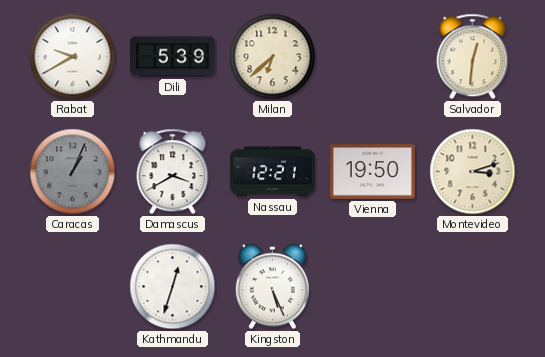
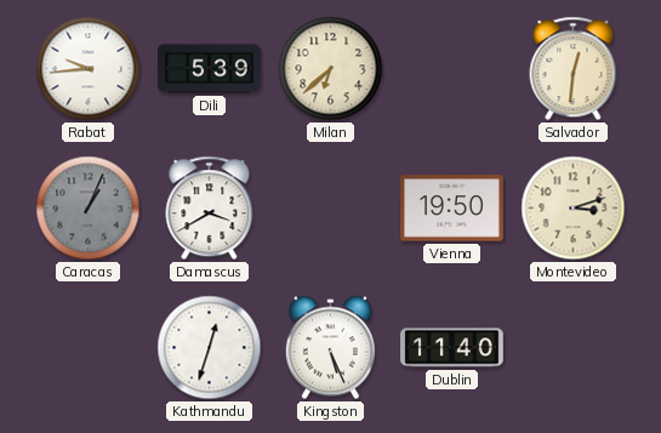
Rabat: 9:40 -> 9:44
Nassau: 12:21 -> none
Dublin: none -> 11:40
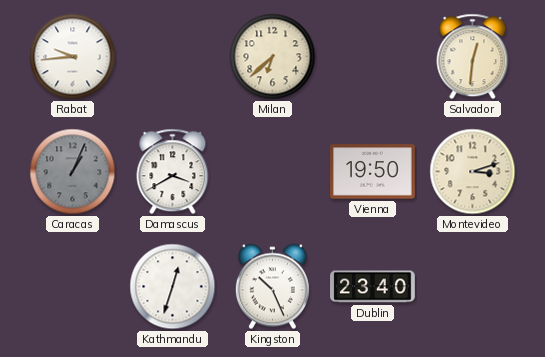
Dili: 5:39 -> none
Kingston: 5:26 -> 10:26
Dublin: 11:40 -> 23:40
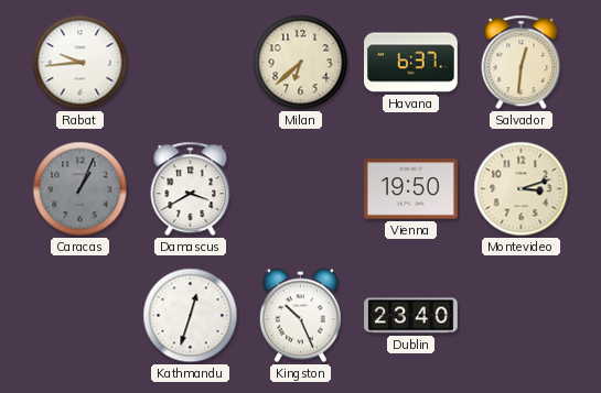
Havana: none -> 6:37
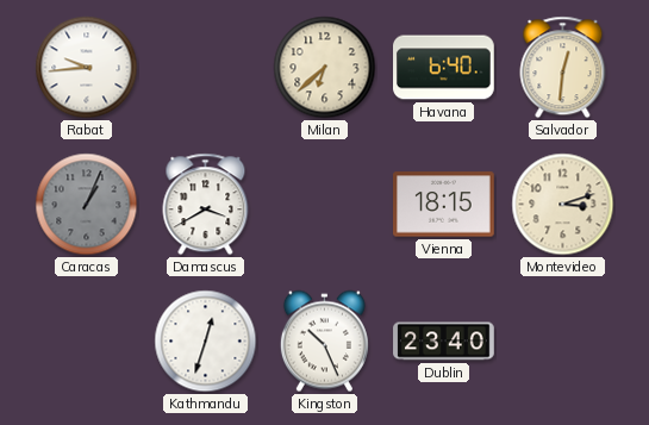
Havana: 6:37 -> 6:40
Vienna: 19:50 -> 18:15
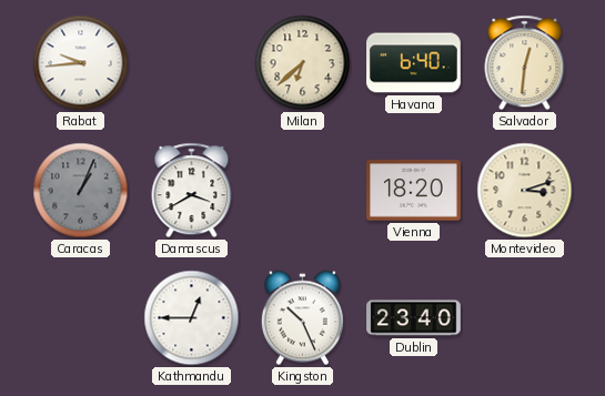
Vienna: 18:15 -> 18:20
Kathmandu: 12:33 -> 12:45
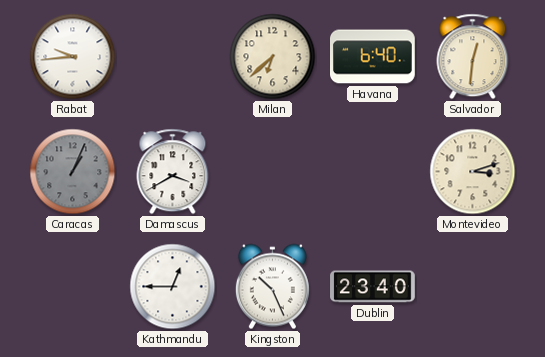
Vienna: 18:20 -> none
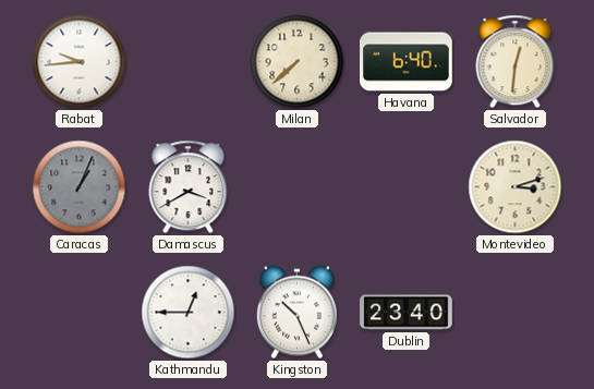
Milan: 6:38 -> 7:38
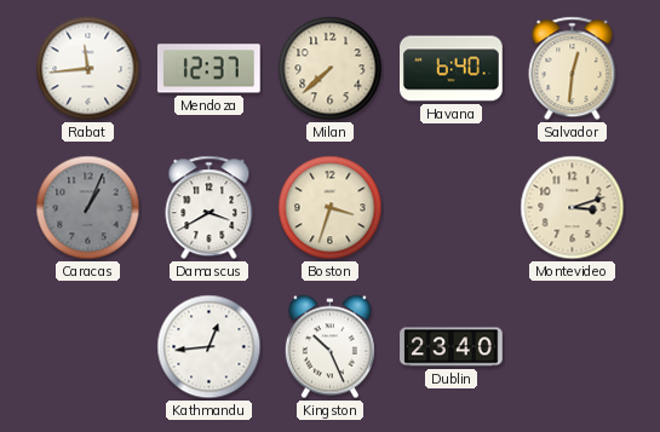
Rabat: 9:44 -> 11:44
Mendoza: none -> 12:37
Boston: none -> 3:33
Kathmandu: 12:45 -> 12:44
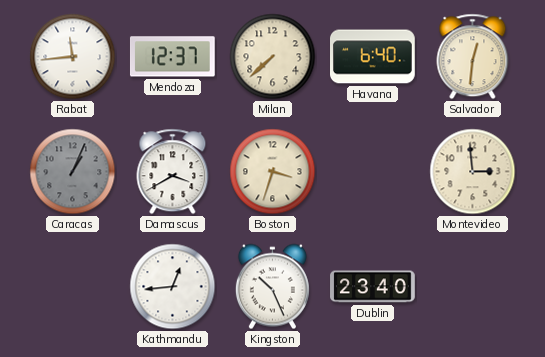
Montevideo: 3:12 -> 2:59
